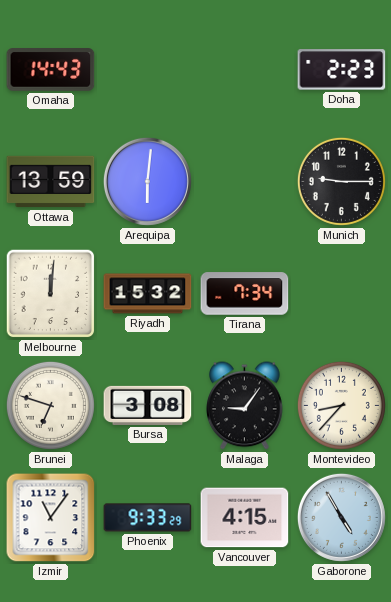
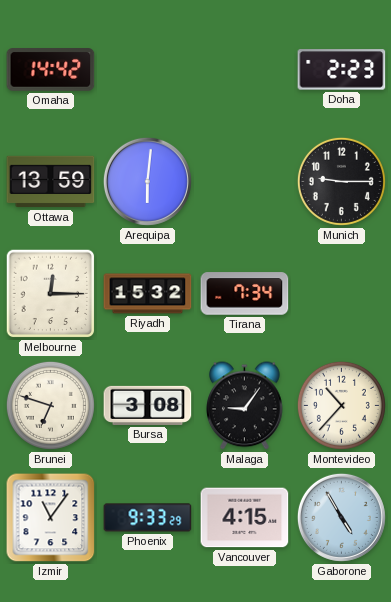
Omaha: 14:43 -> 14:42
Melbourne: 12:01 -> 12:15
Montevideo: 8:37 -> 10:37
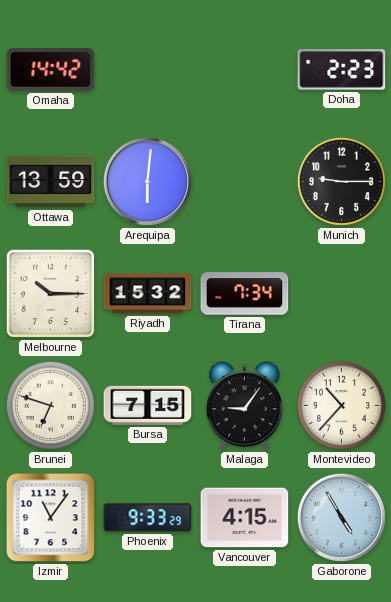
Melbourne: 12:15 -> 10:15
Bursa: 3:08 -> 7:15
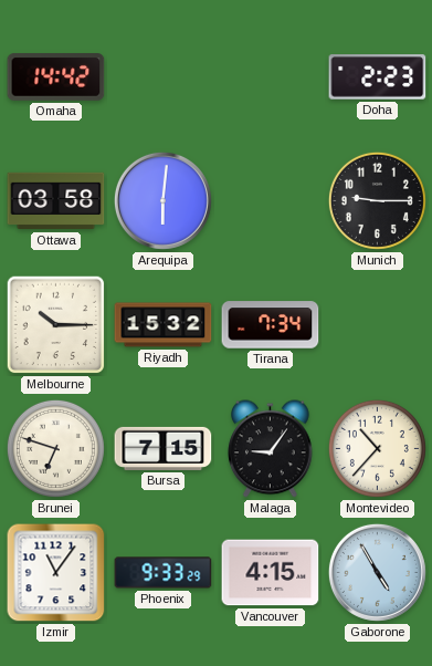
Ottawa: 13:59 -> 03:58
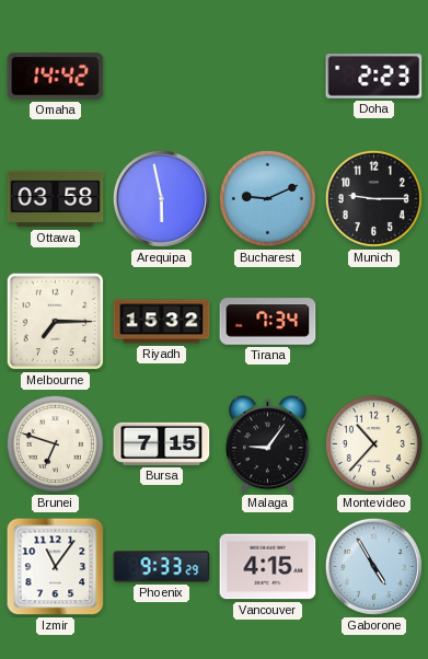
Arequipa: 6:01 -> 5:58
Bucharest: none -> 9:11
Melbourne: 10:15 -> 7:15
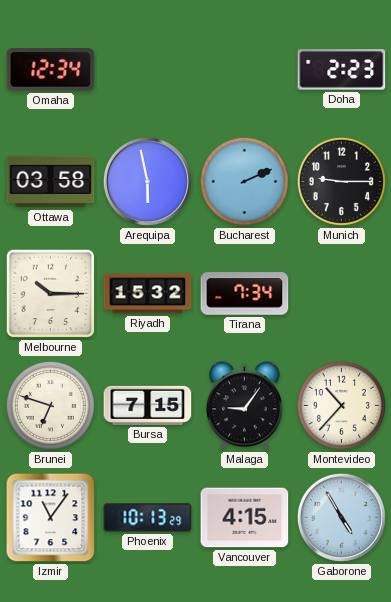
Omaha: 14:42 -> 12:34
Bucharest: 9:11 -> 2:11
Melbourne: 7:15 -> 10:15
Phoenix: 9:33 -> 10:13
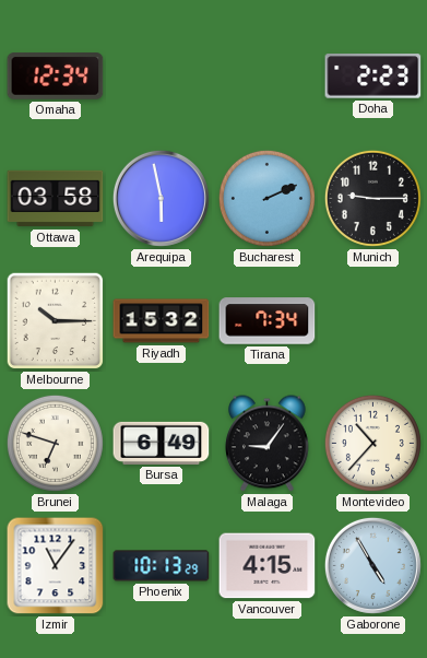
Bursa: 7:15 -> 6:49
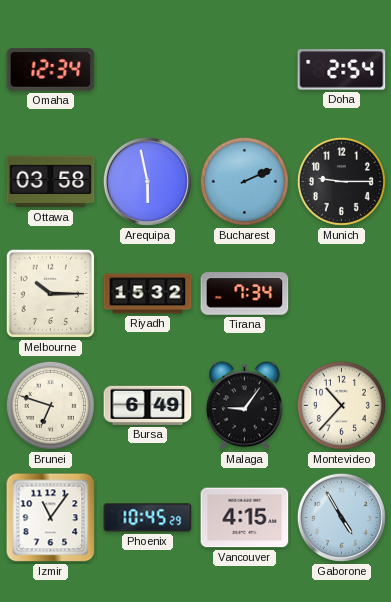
Doha: 2:23 -> 2:54
Phoenix: 10:13 -> 10:45
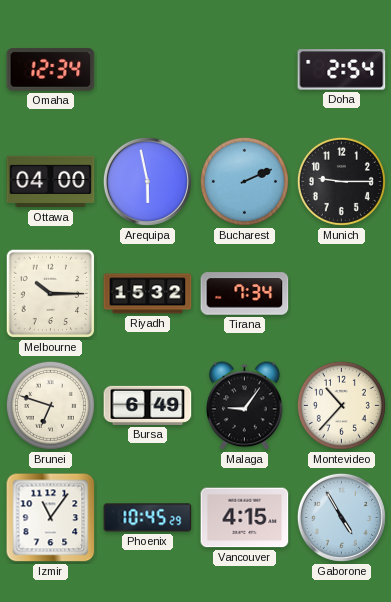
Ottawa: 03:58 -> 04:00
